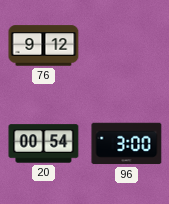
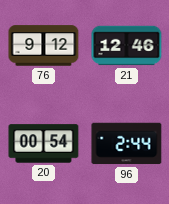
21: none -> 12:46
96: 3:00 -> 2:44
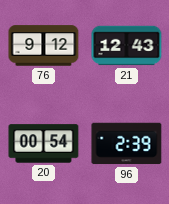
21: 12:46 -> 12:43
96: 2:44 -> 2:39
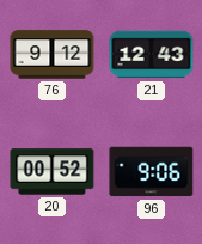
20: 00:54 -> 00:52
96: 2:39 -> 9:06
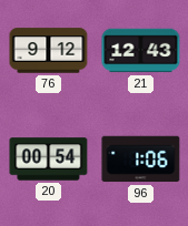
20: 00:52 -> 00:54
96: 9:06 -> 1:06
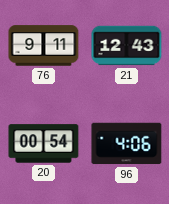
76: 9:12 -> 9:11
96: 1:06 -> 4:06
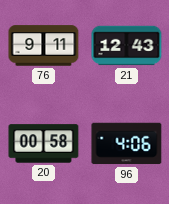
20: 00:54 -> 00:58
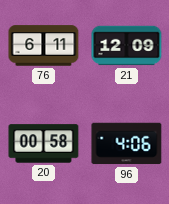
76: 9:11 -> 6:11
21: 12:43 -> 12:09
